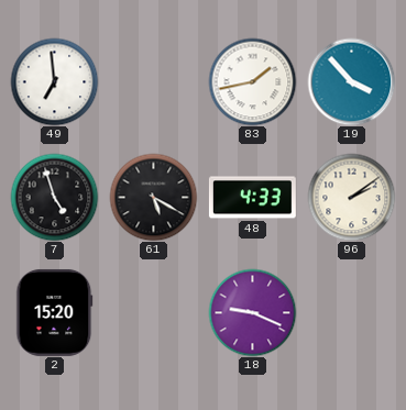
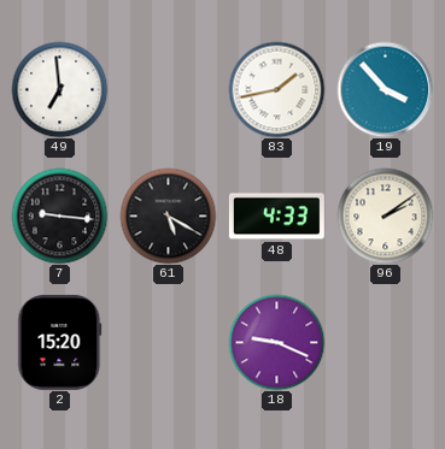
7: 4:57 -> 9:16
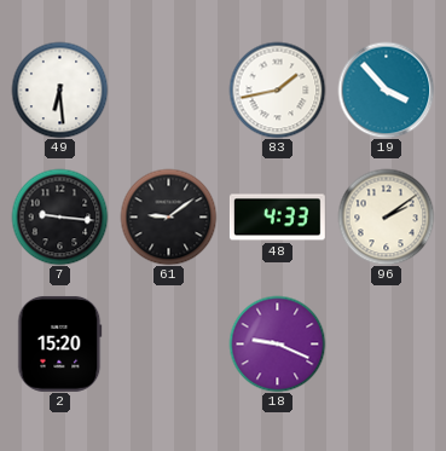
49: 6:59 -> 6:29
61: 5:20 -> 9:09
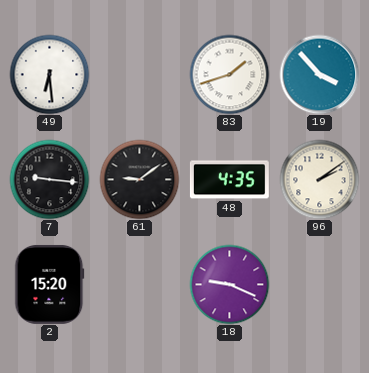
83: 1:43 -> 1:42
48: 4:33 -> 4:35
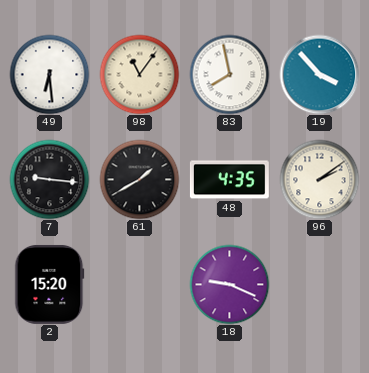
98: none -> 11:06
83: 1:42 -> 7:58
61: 9:09 -> 1:40
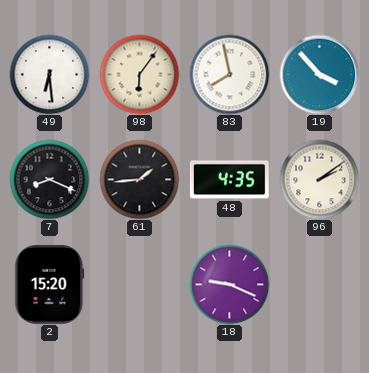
98: 11:06 -> 6:06
7: 9:16 -> 8:19
61: 1:40 -> 1:44
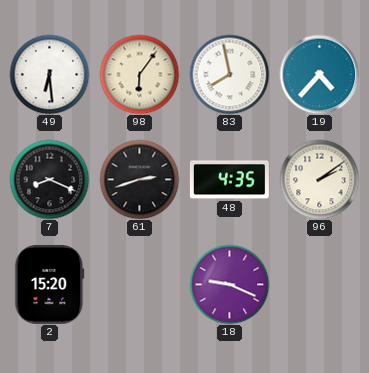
19: 3:53 -> 4:37
61: 1:44 -> 2:42
